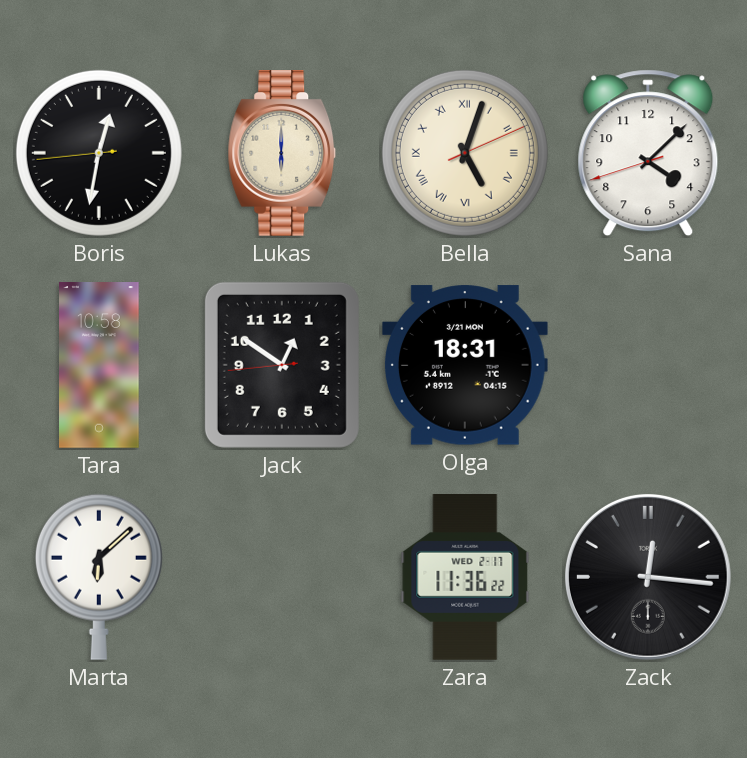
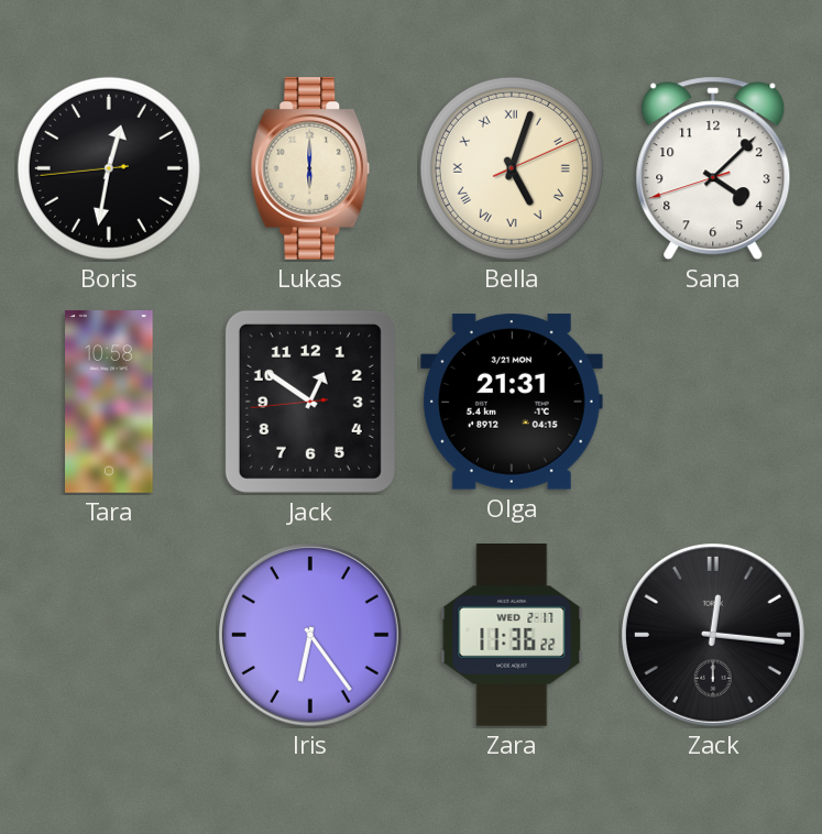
Olga: 18:31 -> 21:31
Marta: 6:08 -> none
Iris: none -> 6:24
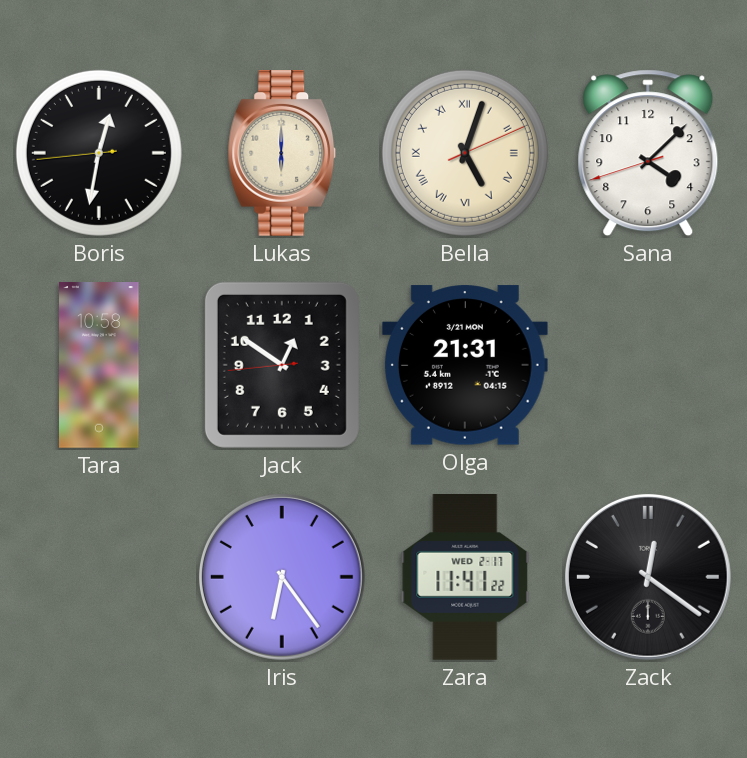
Zara: 11:36 -> 11:41
Zack: 12:16 -> 12:21
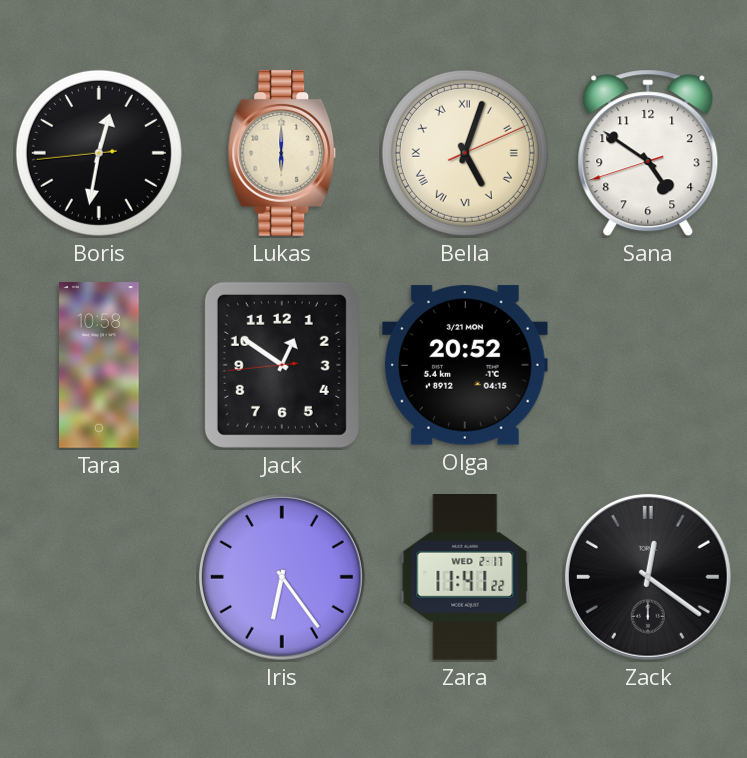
Sana: 4:07 -> 4:50
Olga: 21:31 -> 20:52
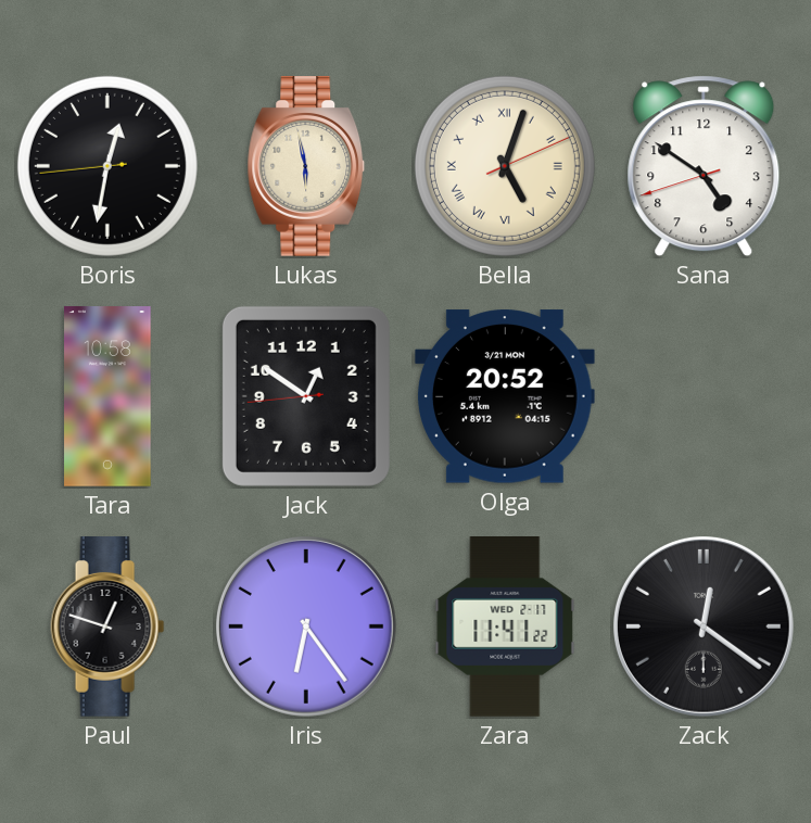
Lukas: 6:00 -> 5:58
Paul: none -> 12:48
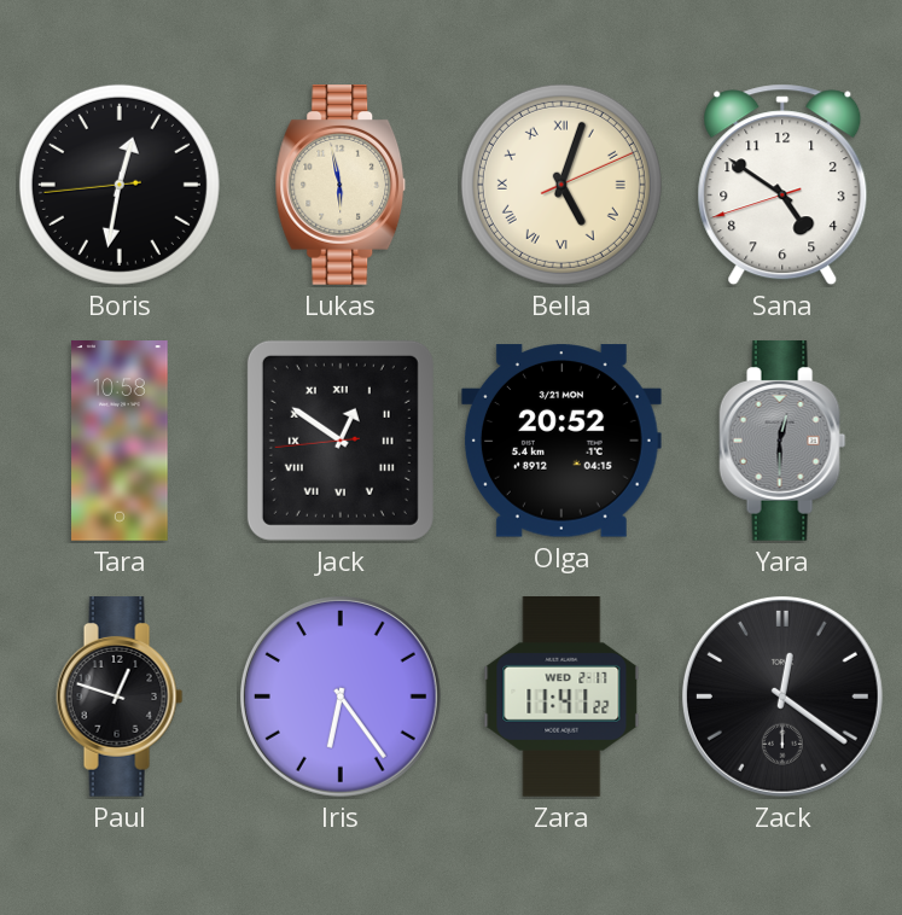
Jack numerals: Arabic -> Roman
Yara: none -> 12:30
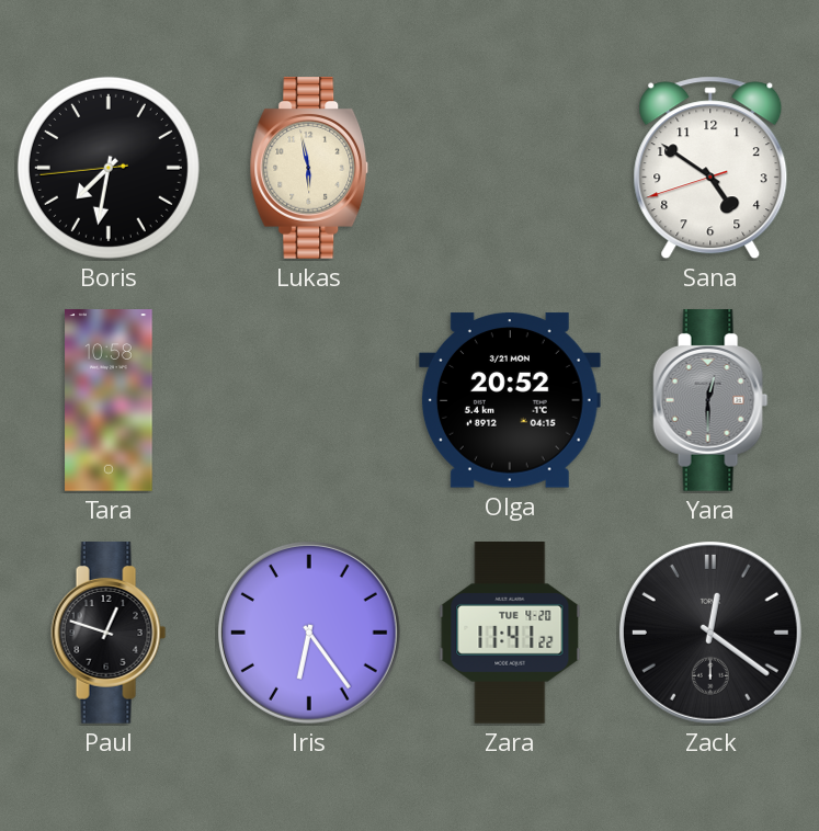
Boris: 12:31 -> 7:31
Bella: 5:03 -> none
Jack: 12:50 -> none
Zara date: WED 2-17 -> TUE 4-20
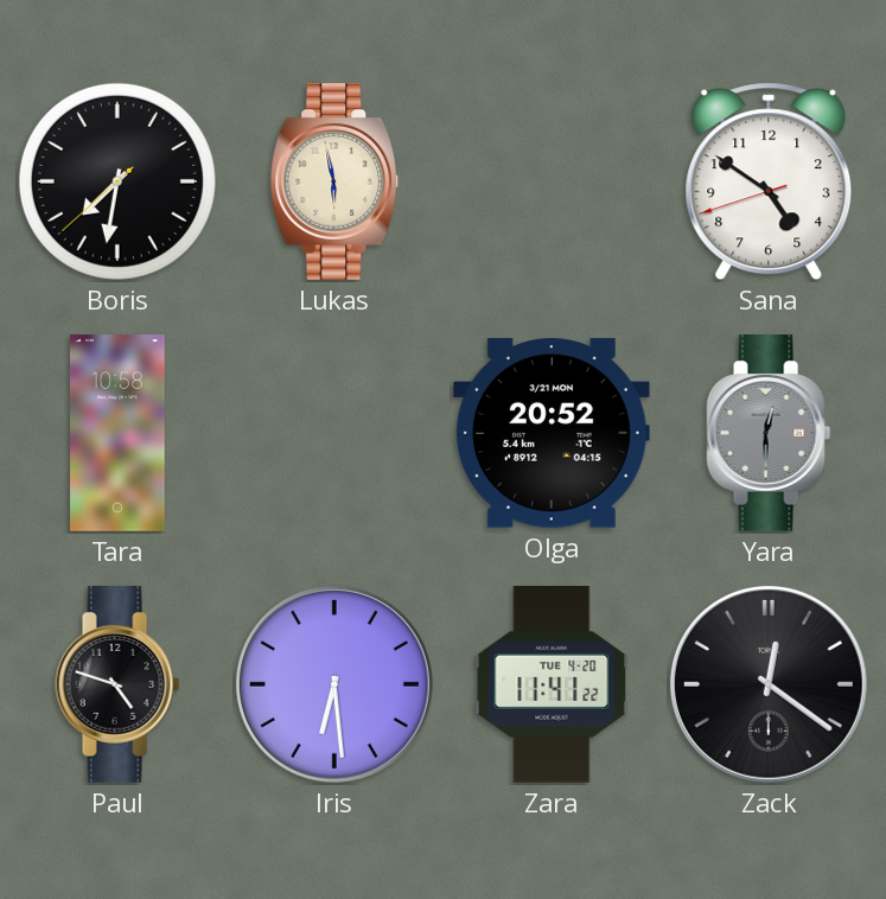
Boris: 7:31:44 -> 7:31:38
Paul: 12:48 -> 4:48
Iris: 6:24 -> 6:29
